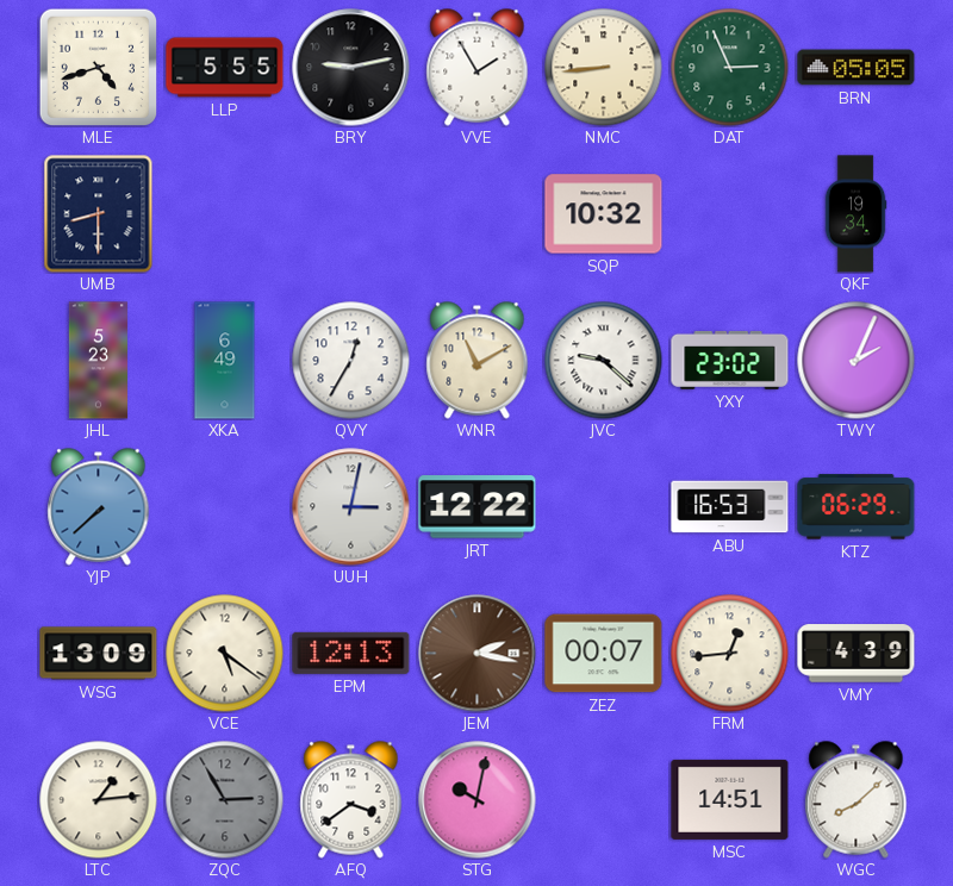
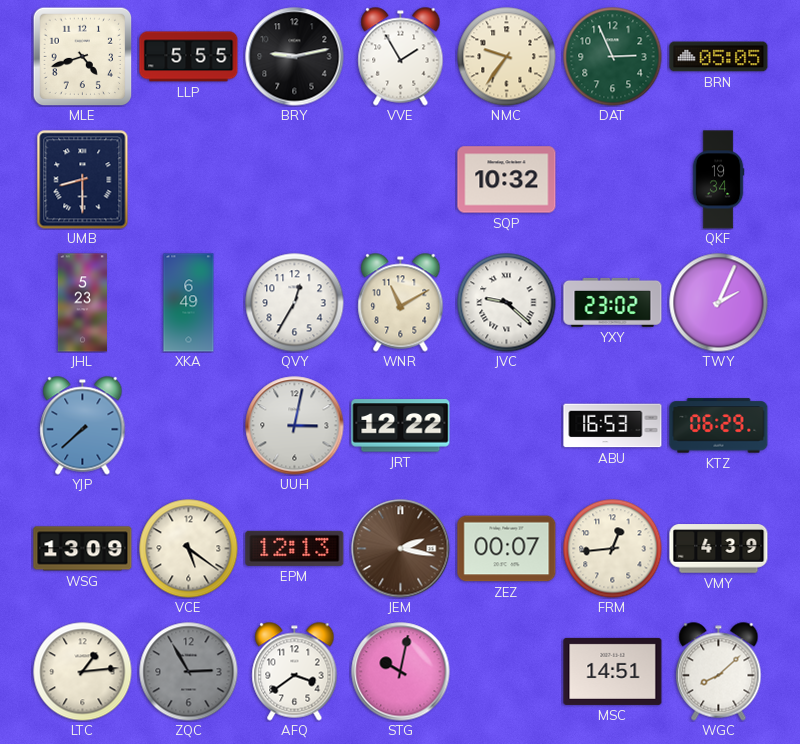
NMC: 8:44 -> 9:36
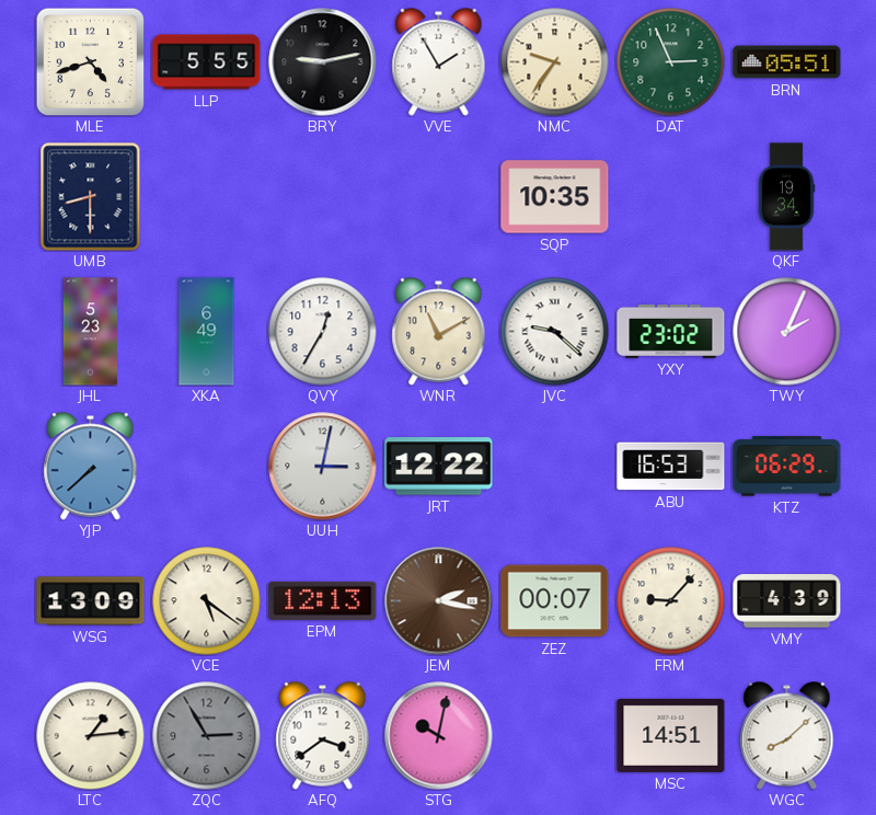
BRN: 05:05 -> 05:51
SQP: 10:32 -> 10:35
FRM: 12:44 -> 9:07
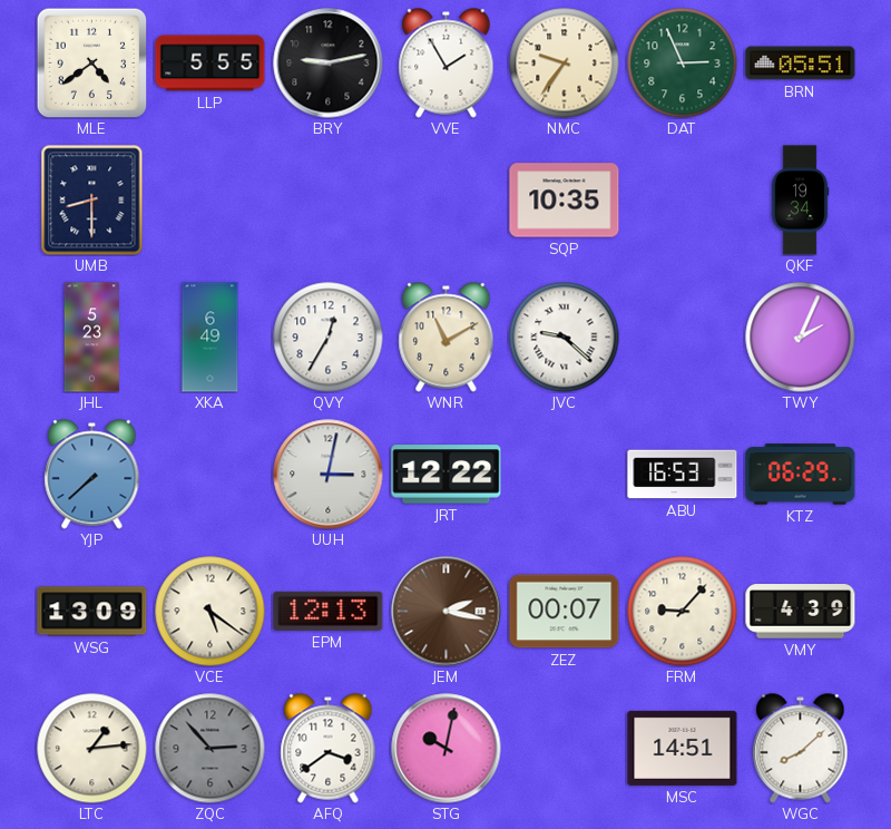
MLE: 4:42 -> 4:39
YXY: 23:02 -> none
ZQC: 2:55 -> 2:53
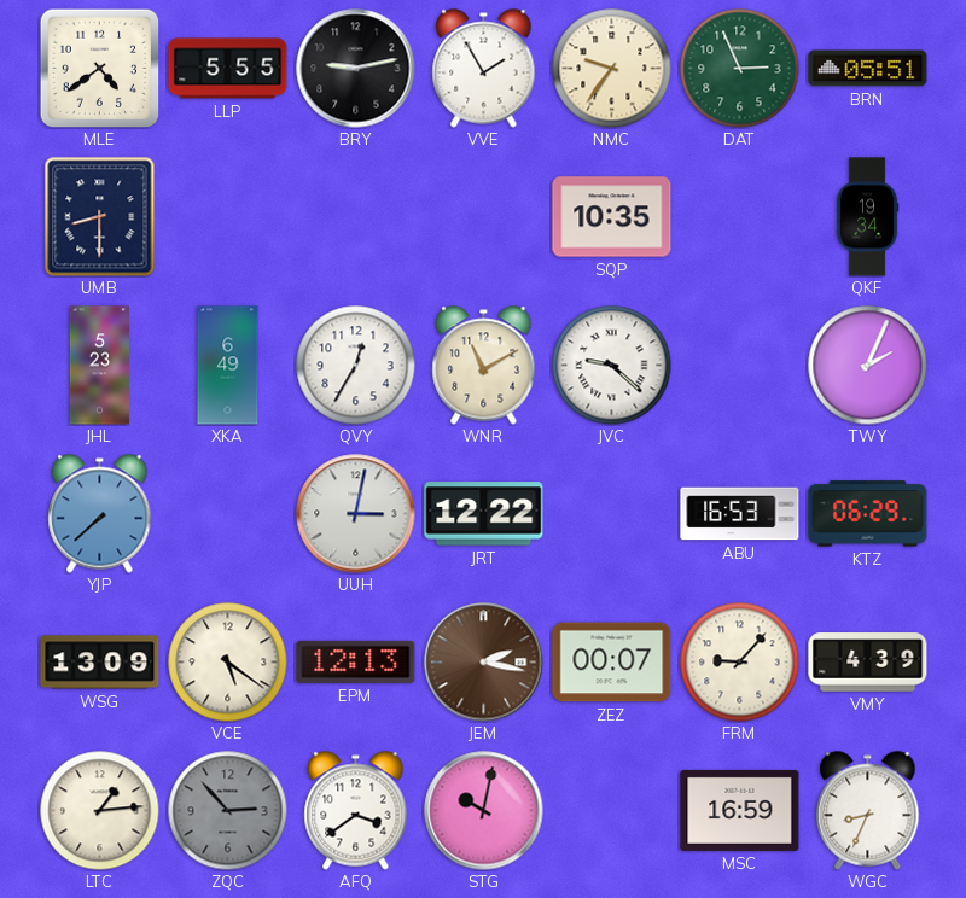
MSC: 14:51 -> 16:59
WGC: 8:08 -> 8:34
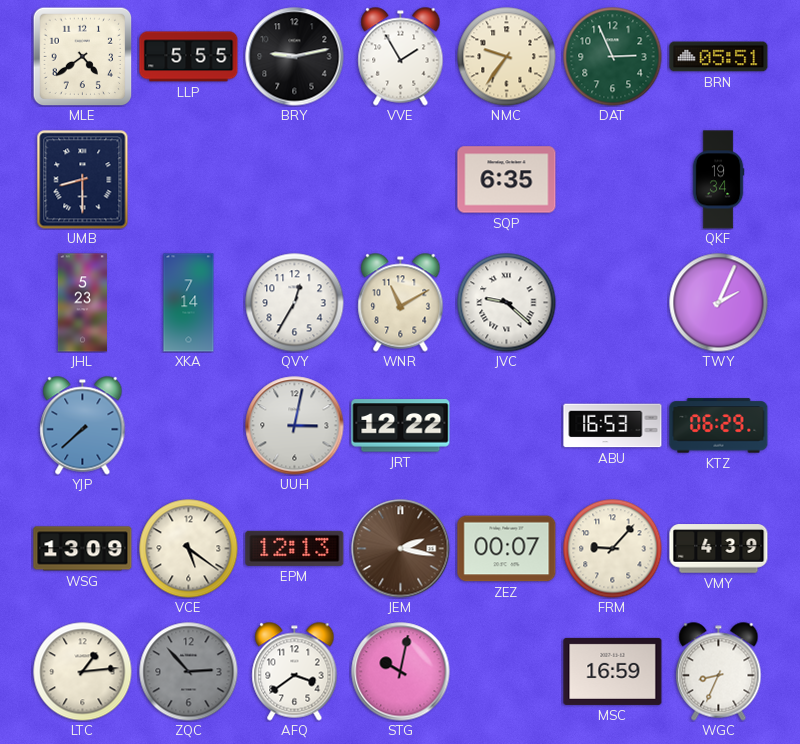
SQP: 10:35 -> 6:35
XKA: 6:49 -> 7:14
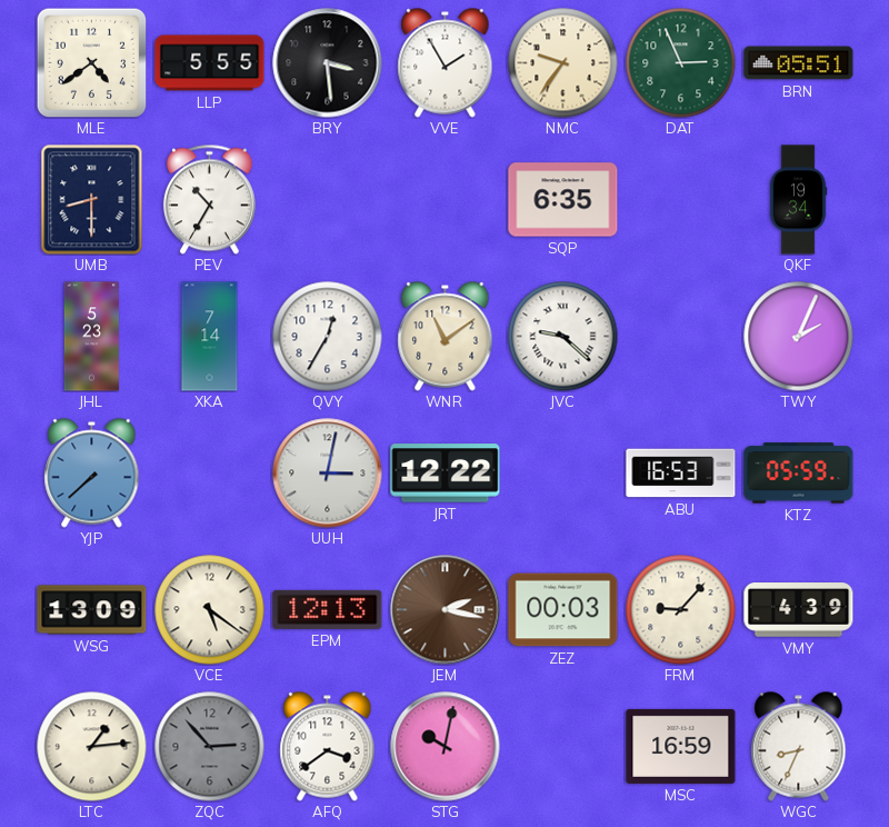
BRY: 9:13 -> 3:29
PEV: none -> 10:35
WNR: 11:10 -> 11:09
KTZ: 06:29 -> 05:59
ZEZ: 00:07 -> 00:03
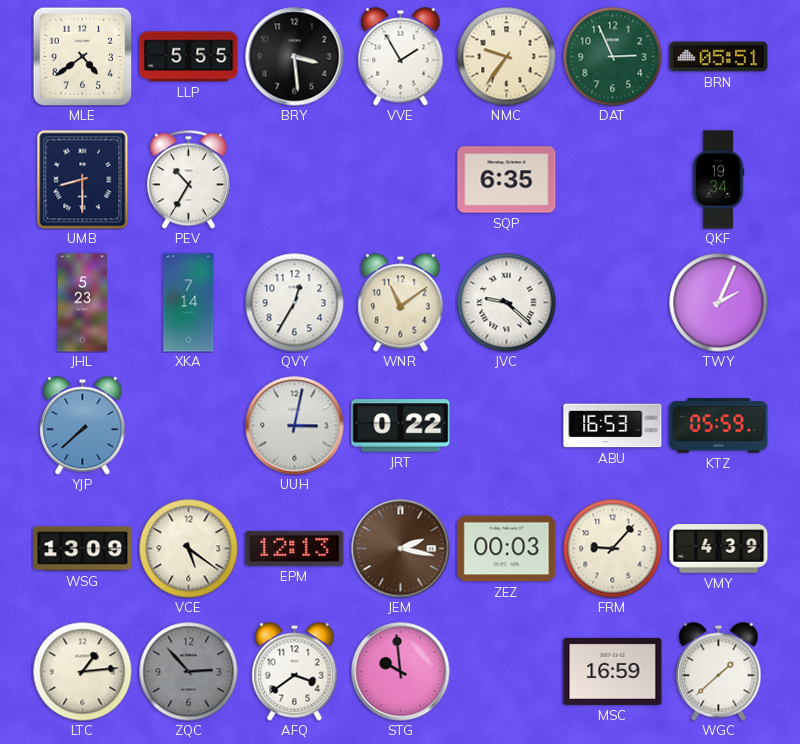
JRT: 12:22 -> 0:22
STG: 10:02 -> 9:59
WGC: 8:34 -> 1:38
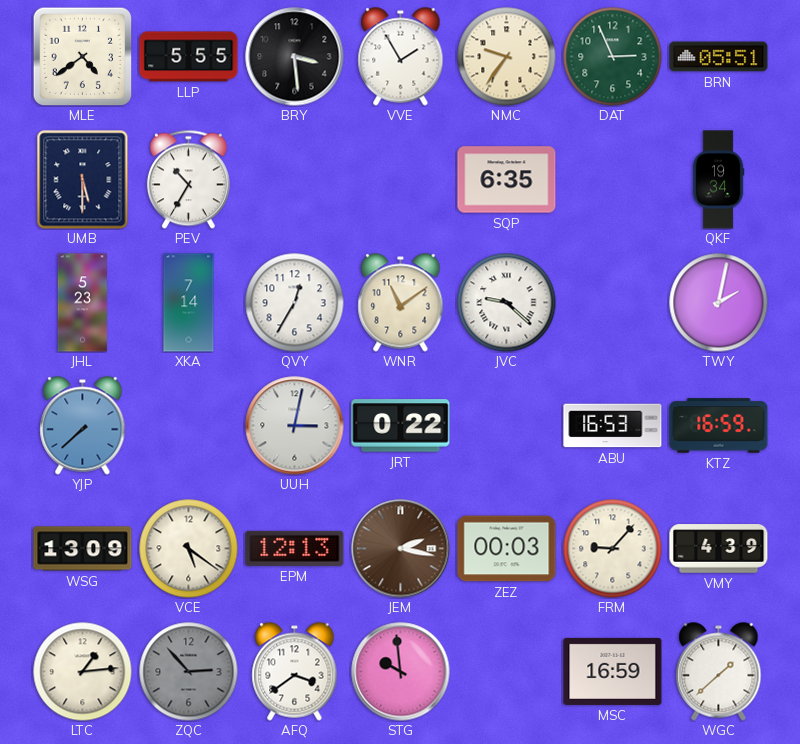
UMB: 8:30 -> 5:30
TWY: 2:04 -> 2:02
KTZ: 05:59 -> 16:59
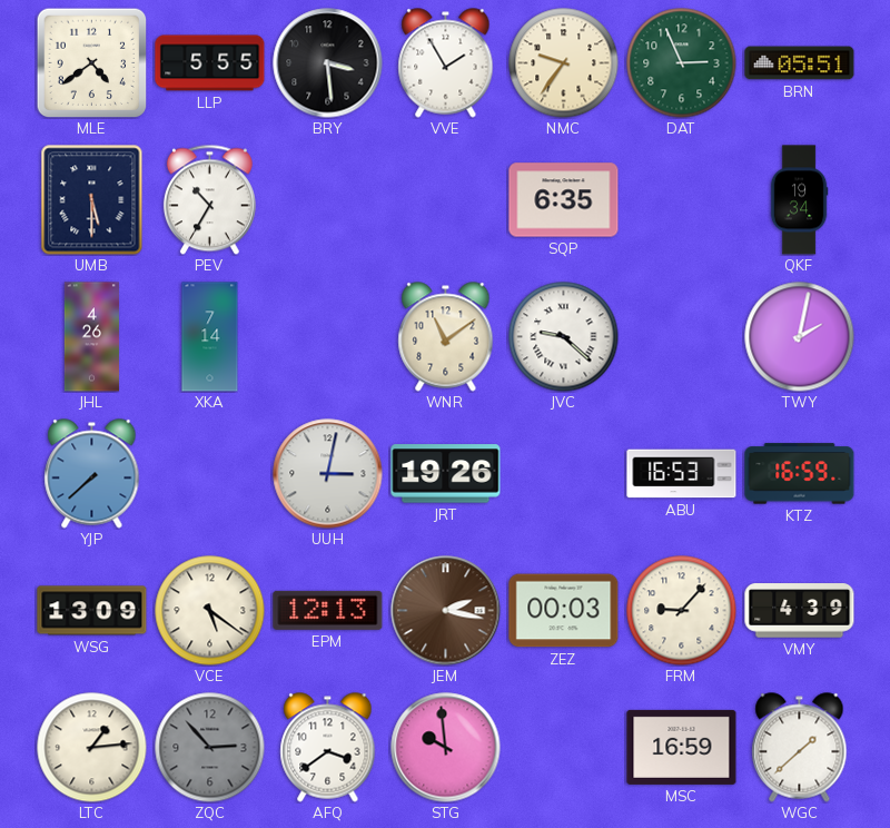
JHL: 5:23 -> 4:26
QVY: 12:35 -> none
JRT: 0:22 -> 19:26
